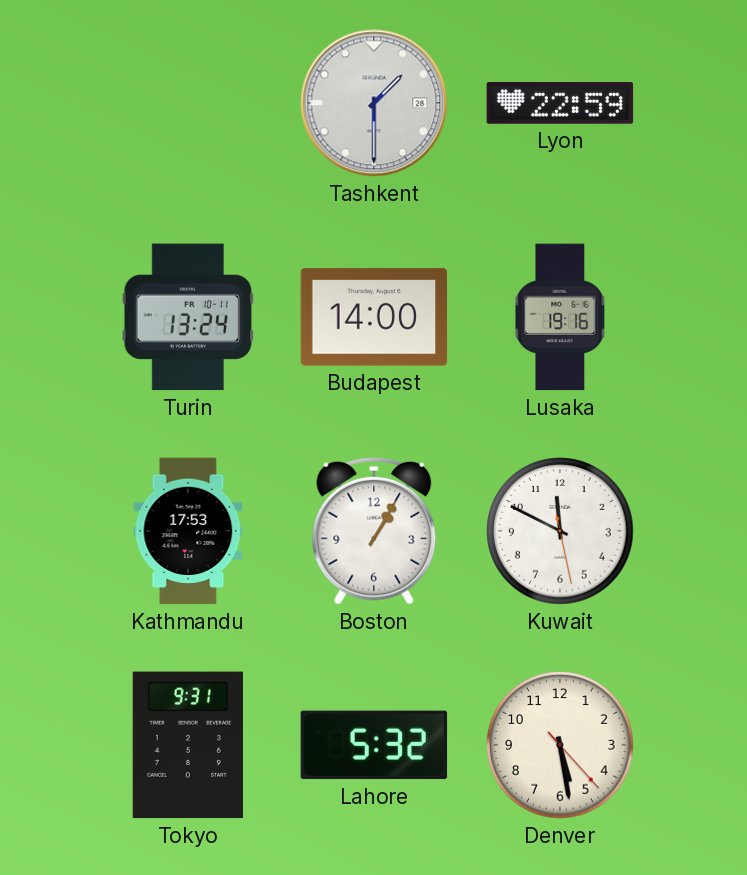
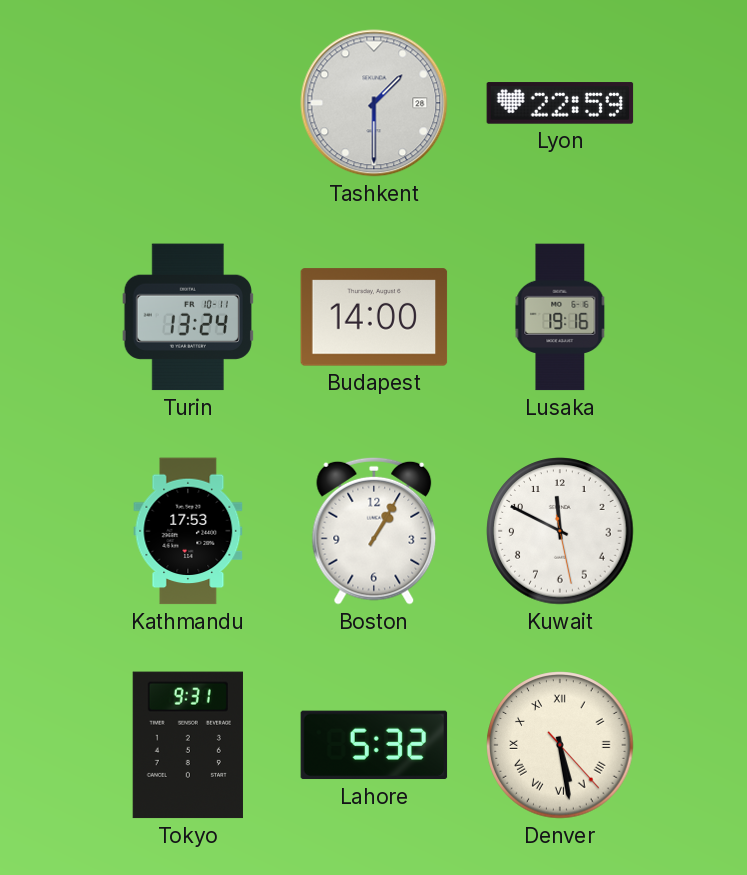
Denver numerals: Arabic -> Roman
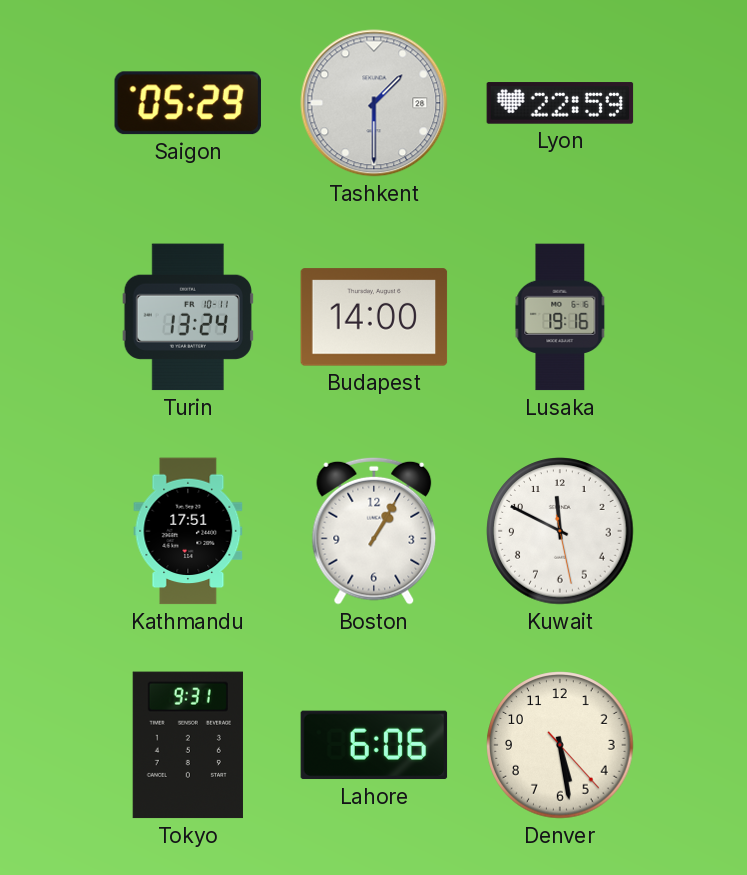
Saigon: none -> 05:29
Kathmandu: 17:53 -> 17:51
Lahore: 5:32 -> 6:06
Denver numerals: Roman -> Arabic
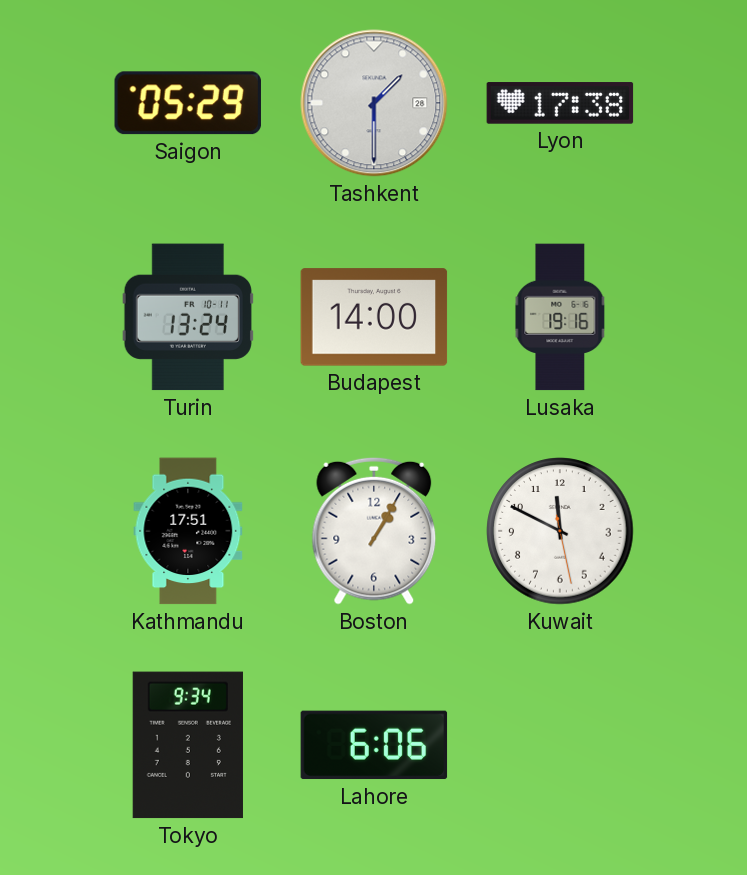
Lyon: 22:59 -> 17:38
Tokyo: 9:31 -> 9:34
Denver: 5:28 -> none
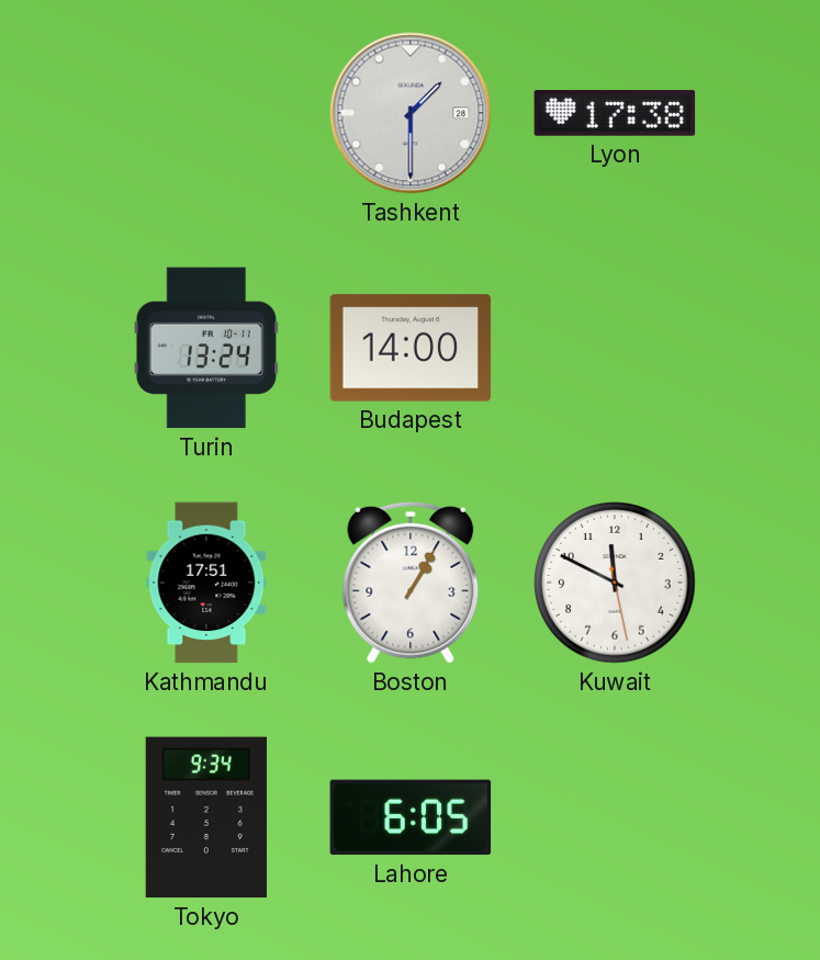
Saigon: 05:29 -> none
Lusaka: 19:16 -> none
Lahore: 6:06 -> 6:05
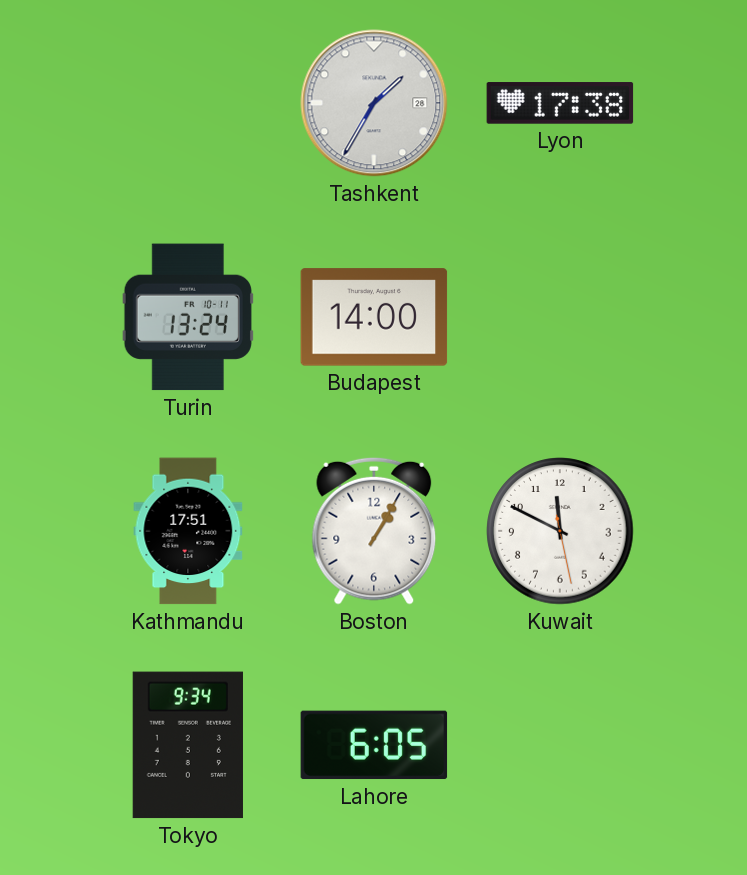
Tashkent: 1:30 -> 1:35
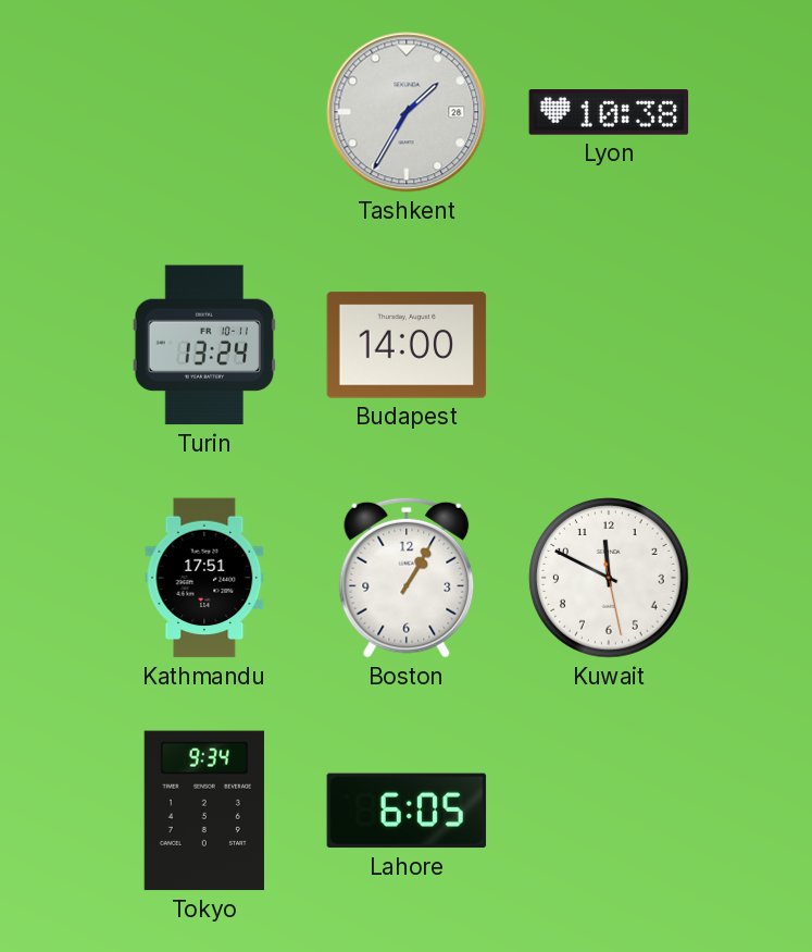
Lyon: 17:38 -> 10:38
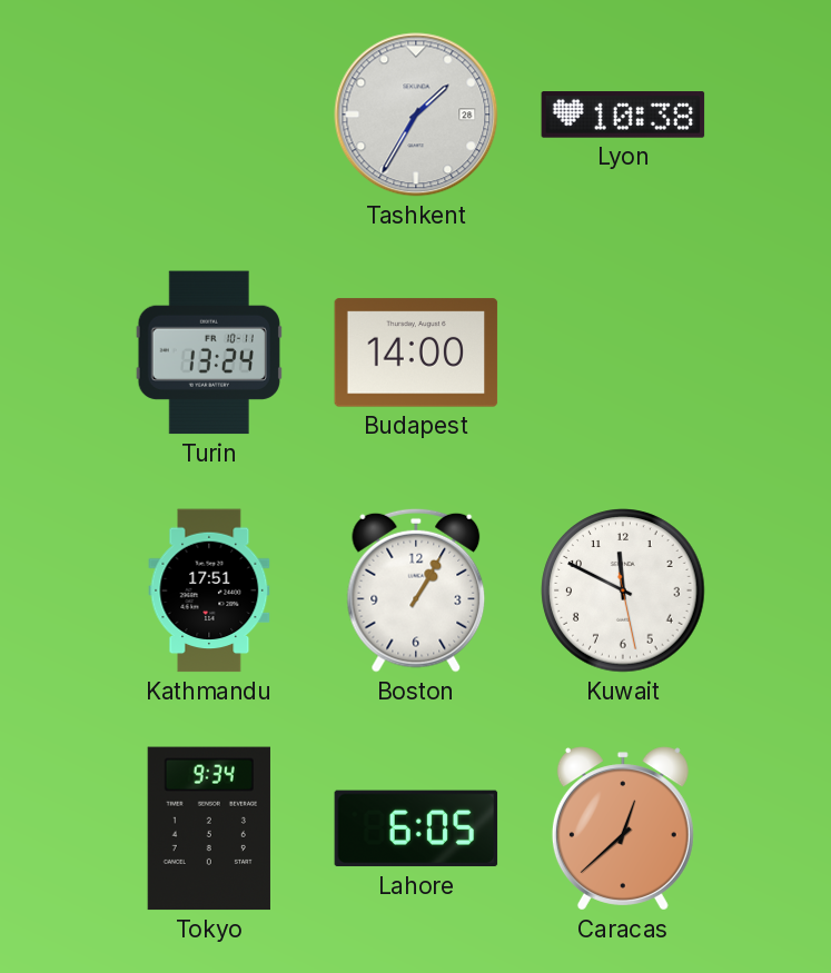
Caracas: none -> 12:38
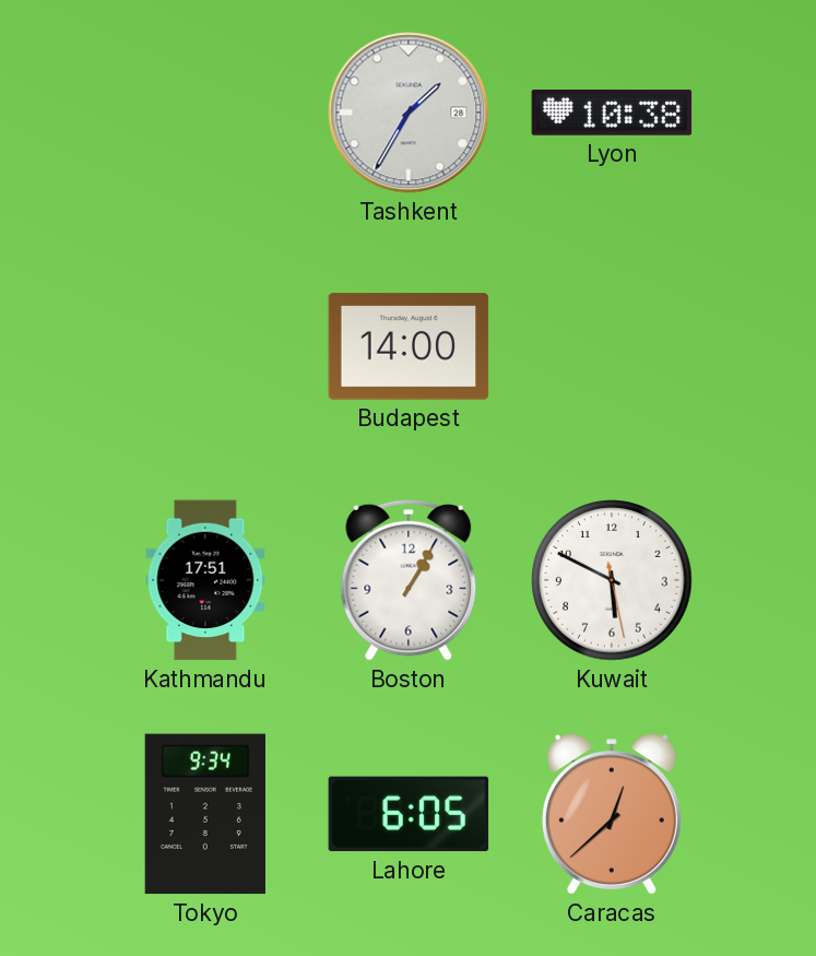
Turin: 13:24 -> none
Kuwait: 11:49 -> 5:49
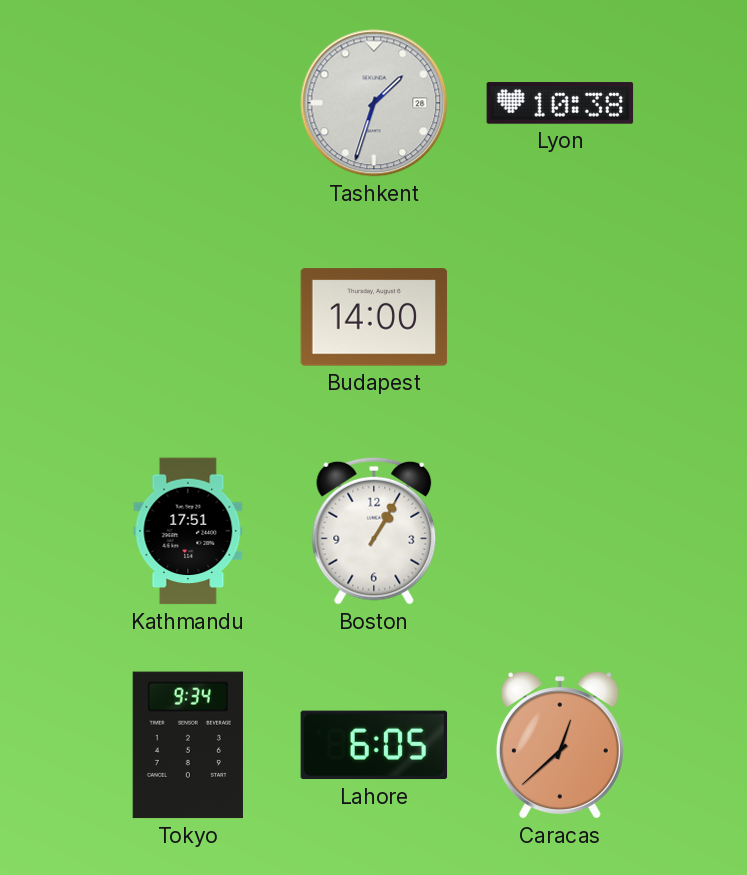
Tashkent: 1:35 -> 1:33
Kuwait: 5:49 -> none
